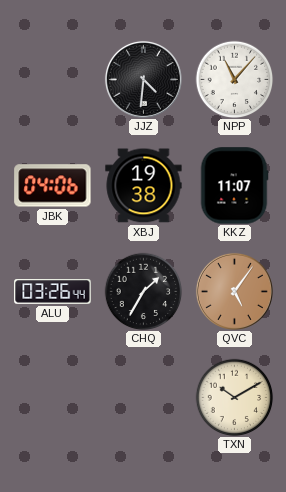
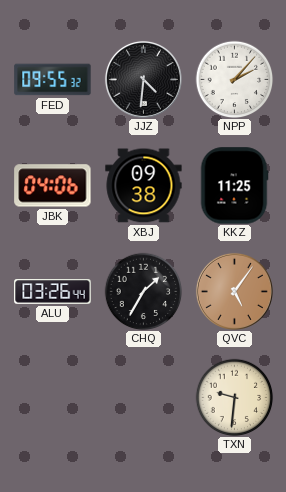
FED: none -> 09:55
NPP: 11:07 -> 2:07
XBJ: 19:38 -> 09:38
KKZ: 11:07 -> 11:25
TXN: 10:10 -> 9:31
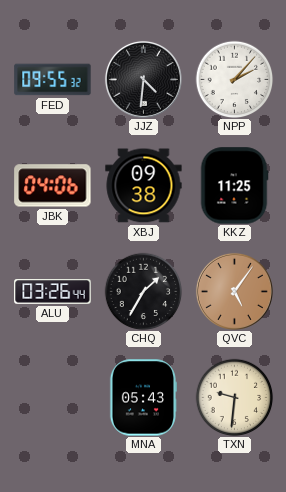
MNA: none -> 05:43
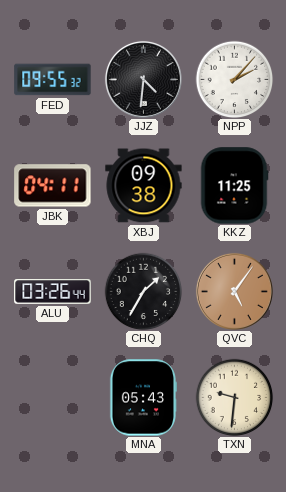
JBK: 04:06 -> 04:11
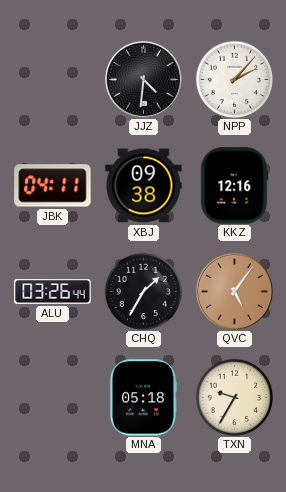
FED: 09:55 -> none
KKZ: 11:25 -> 12:16
MNA: 05:43 -> 05:18
TXN: 9:31 -> 9:35
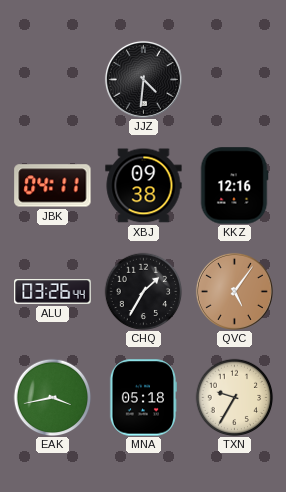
NPP: 2:07 -> none
EAK: none -> 3:43
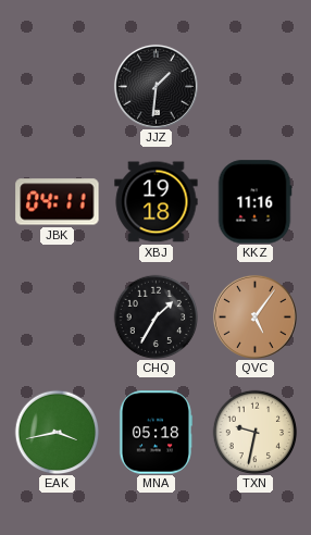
JJZ: 4:31 -> 1:31
XBJ: 09:38 -> 19:18
KKZ: 12:16 -> 11:16
ALU: 03:26 -> none
TXN: 9:35 -> 9:32
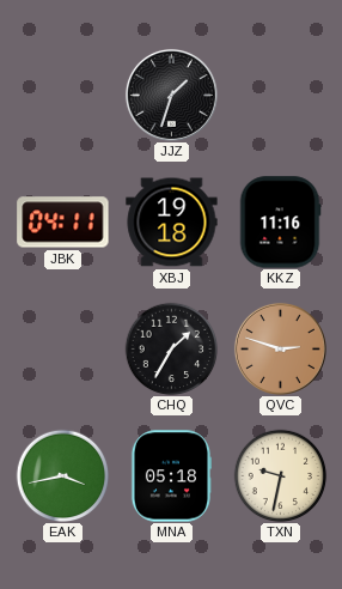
JJZ: 1:31 -> 1:33
QVC: 5:06 -> 2:48
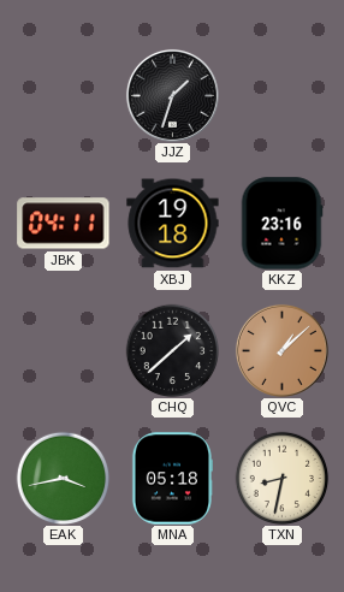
KKZ: 11:16 -> 23:16
CHQ: 1:35 -> 1:38
QVC: 2:48 -> 1:08
TXN: 9:32 -> 8:32
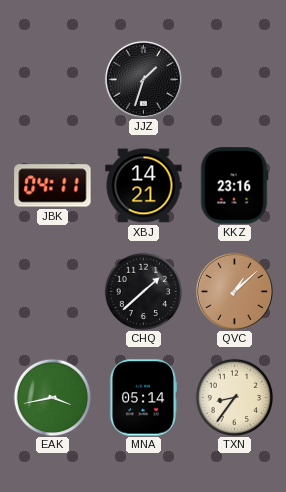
XBJ: 19:18 -> 14:21
MNA: 05:18 -> 05:14
TXN: 8:32 -> 8:36
